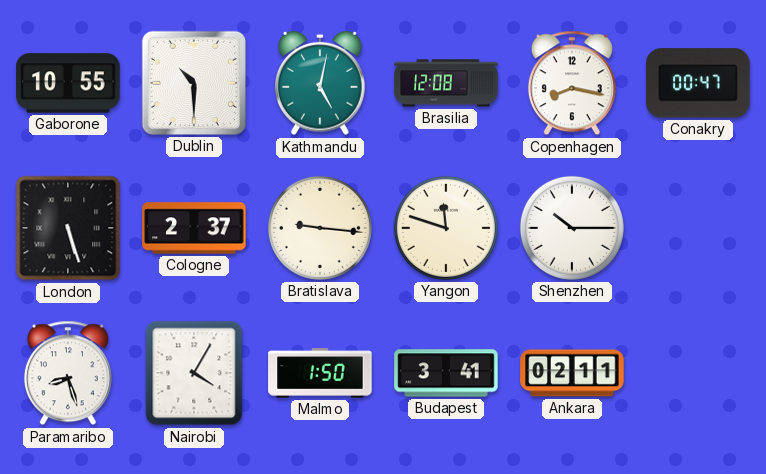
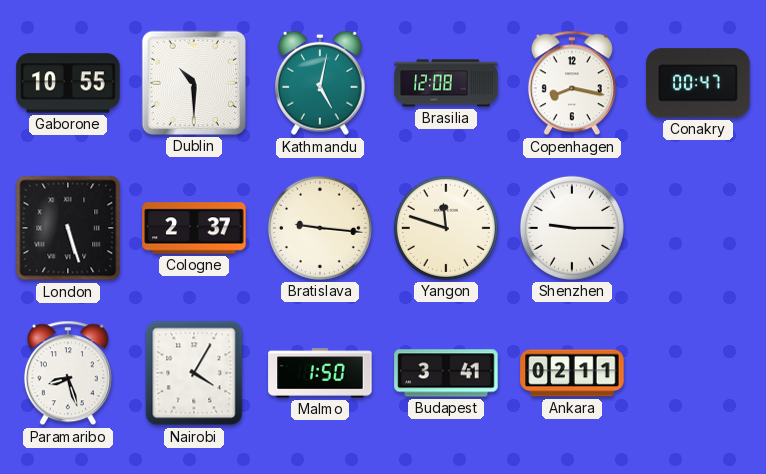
Shenzhen: 10:15 -> 9:15
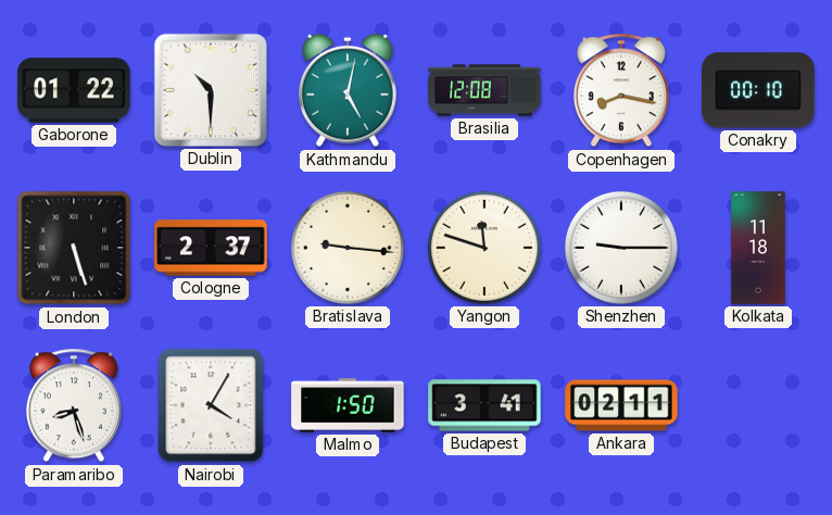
Gaborone: 10:55 -> 01:22
Conakry: 00:47 -> 00:10
Kolkata: none -> 11:18
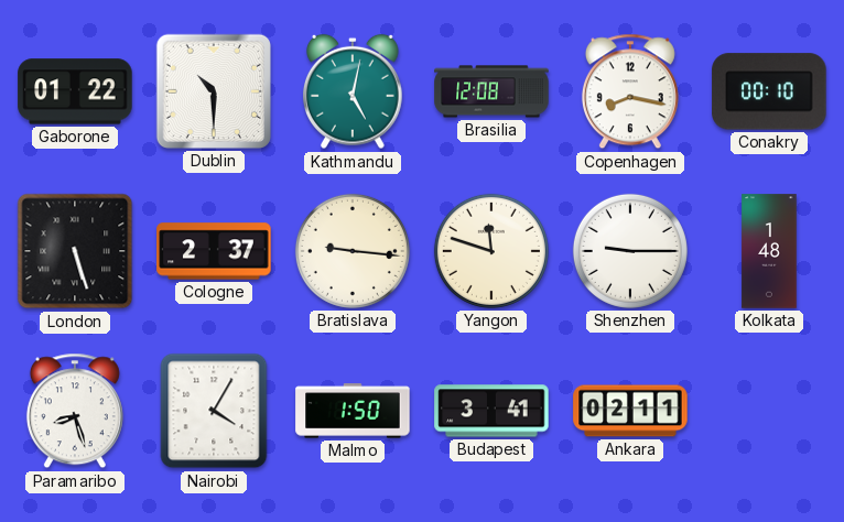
Kolkata: 11:18 -> 1:48
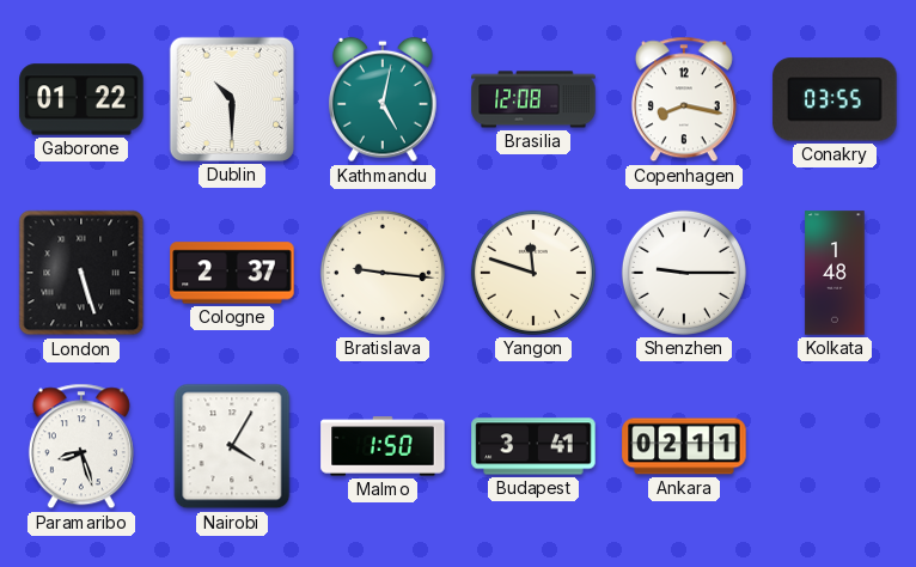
Conakry: 00:10 -> 03:55
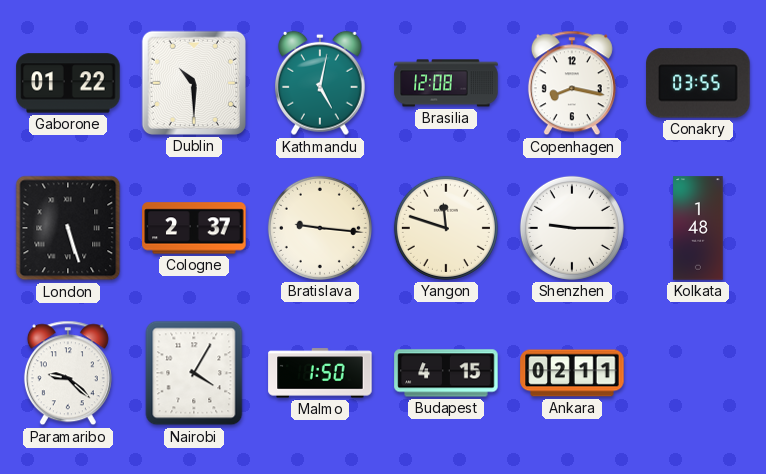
Paramaribo: 8:27 -> 9:22
Budapest: 3:41 -> 4:15
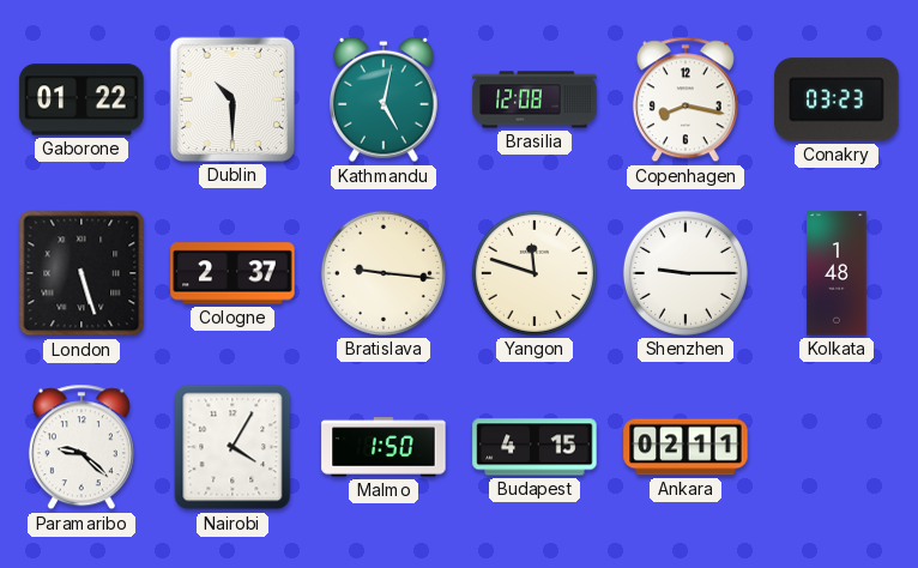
Conakry: 03:55 -> 03:23
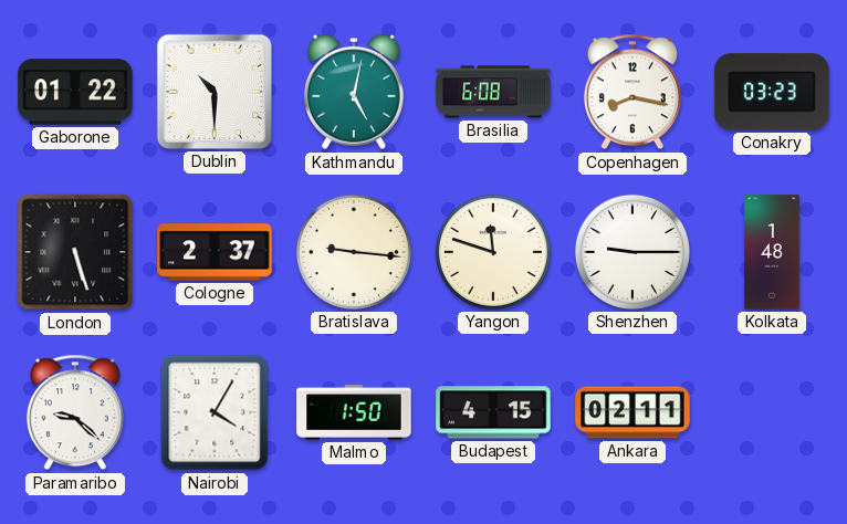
Brasilia: 12:08 -> 6:08
